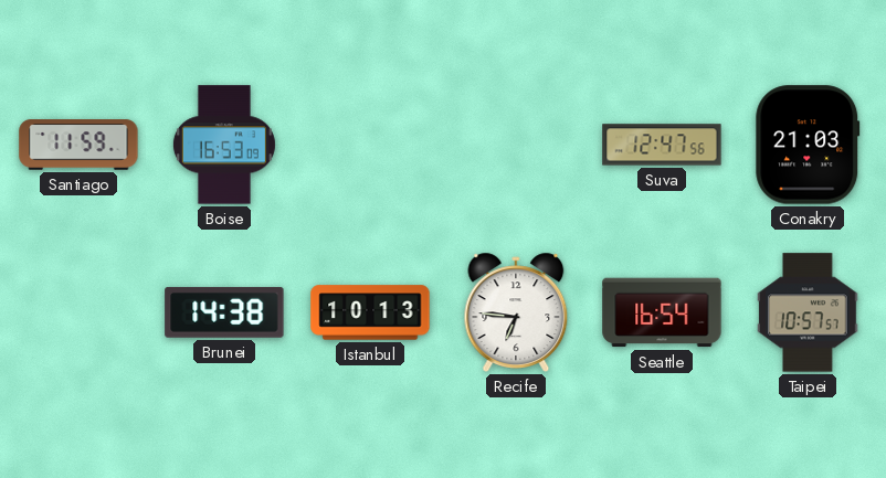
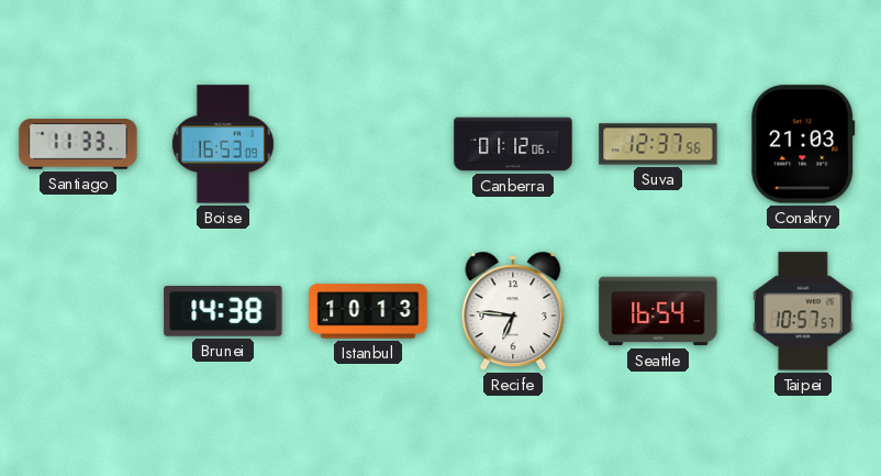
Santiago: 11:59 -> 11:33
Canberra: none -> 01:12
Suva: 12:47 -> 12:37
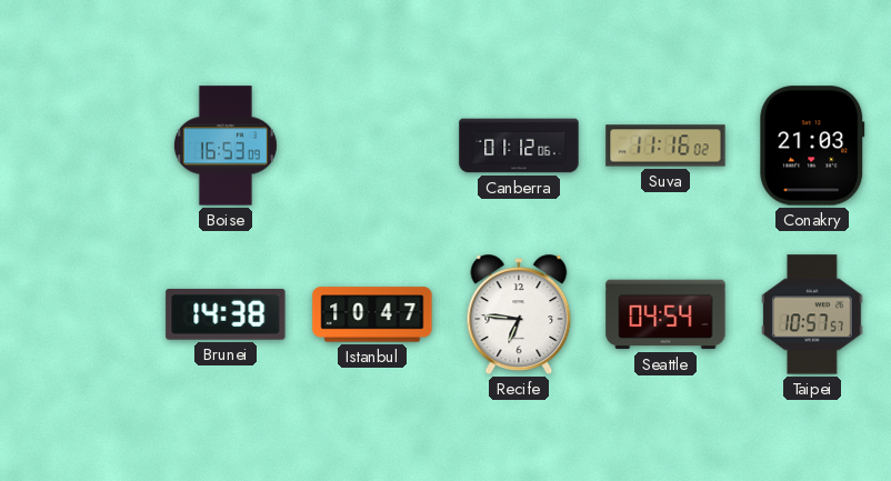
Santiago: 11:33 -> none
Suva: 12:37 -> 11:16
Istanbul: 10:13 -> 10:47
Seattle: 16:54 -> 04:54
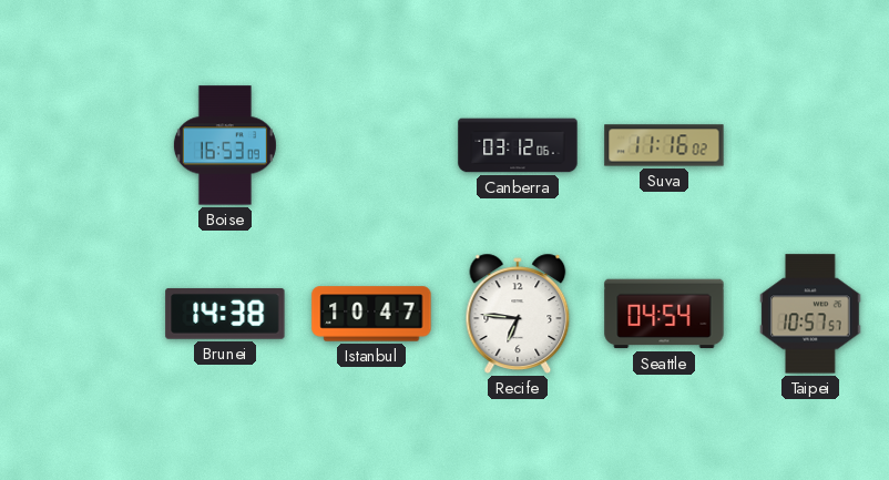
Canberra: 01:12 -> 03:12
Conakry: 21:03 -> none
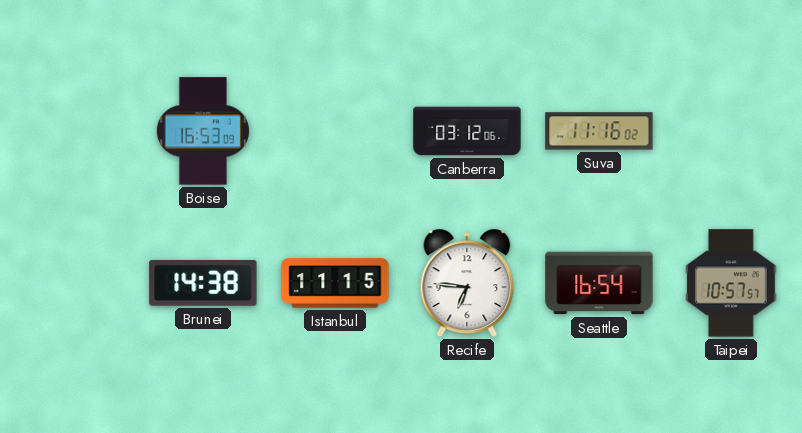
Istanbul: 10:47 -> 11:15
Seattle: 04:54 -> 16:54
